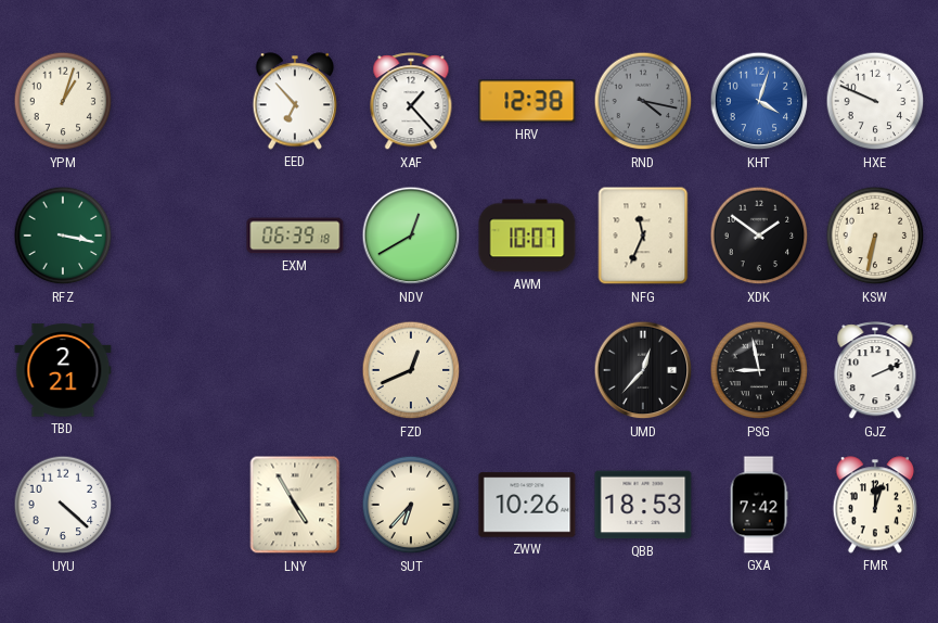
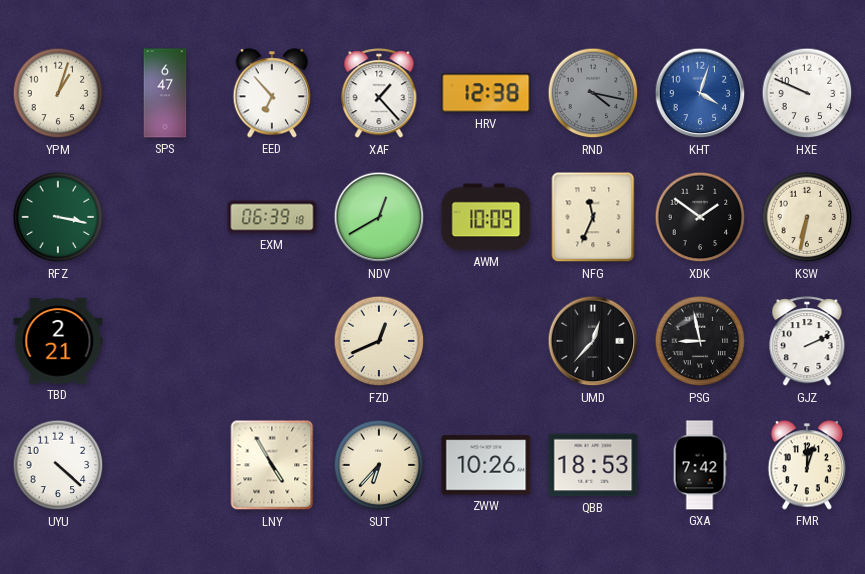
SPS: none -> 6:47
AWM: 10:07 -> 10:09
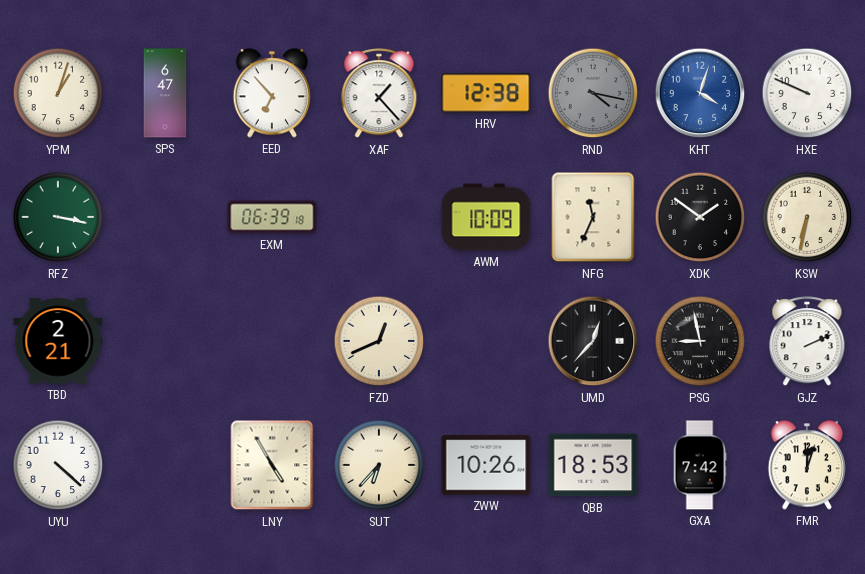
NDV: 12:40 -> none
